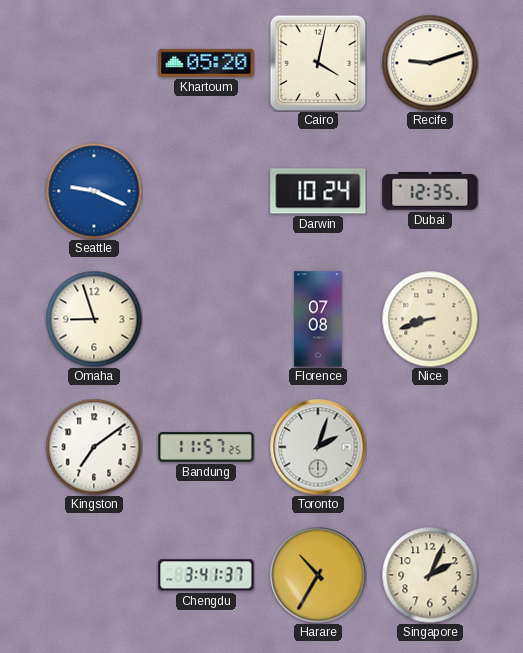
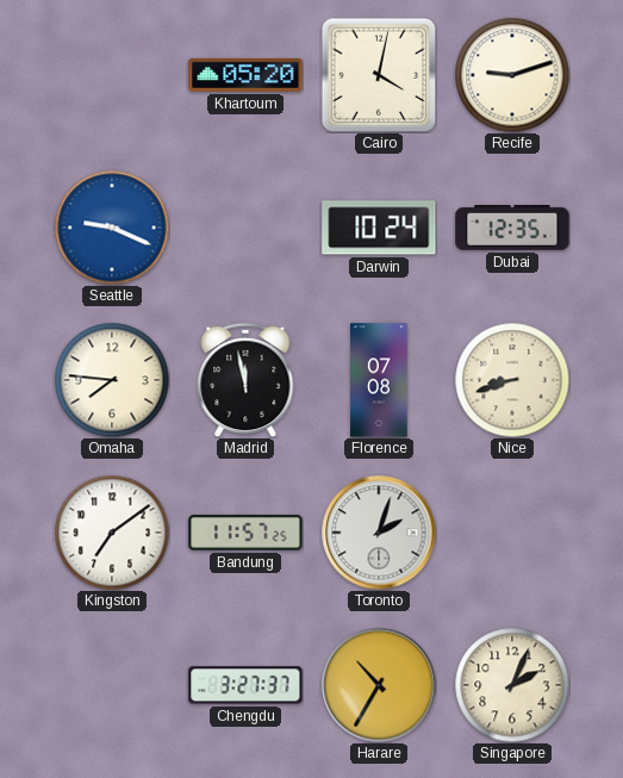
Omaha: 8:57 -> 7:46
Madrid: none -> 11:58
Chengdu: 3:41 -> 3:27
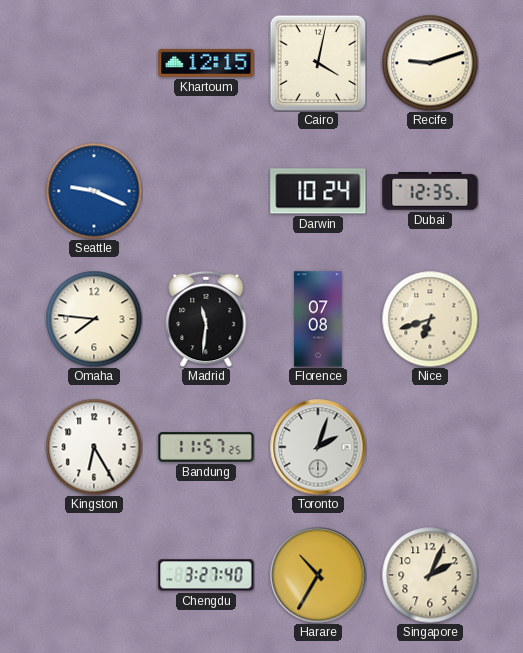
Khartoum: 05:20 -> 12:15
Madrid: 11:58 -> 11:31
Nice: 8:42 -> 6:42
Kingston: 7:09 -> 6:25
Chengdu: 3:27:37 -> 3:27:40
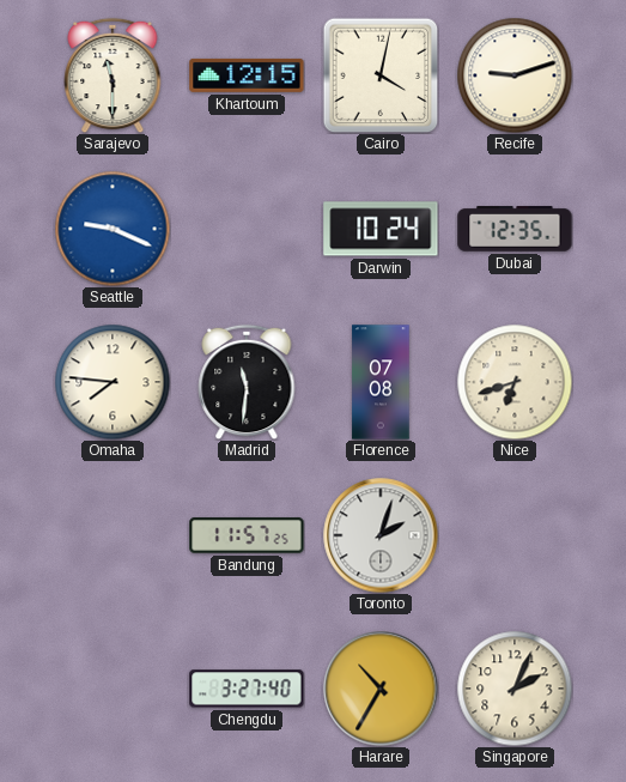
Sarajevo: none -> 11:30
Kingston: 6:25 -> none
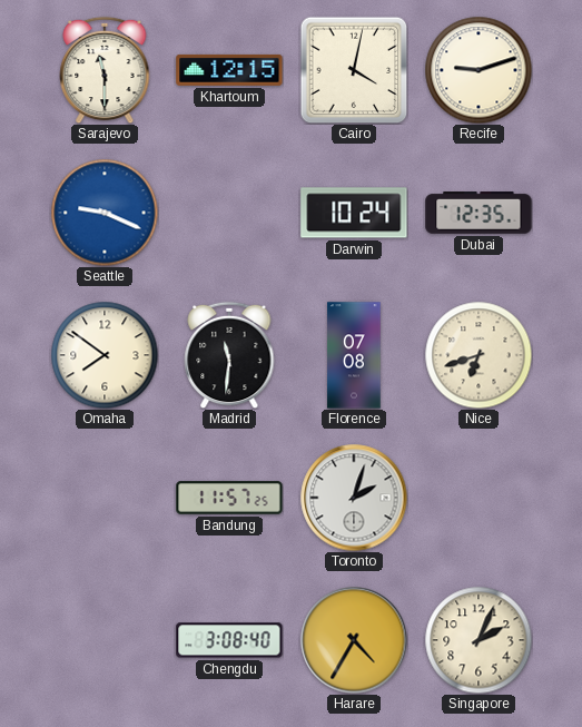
Omaha: 7:46 -> 7:51
Chengdu: 3:27 -> 3:08
Harare: 10:35 -> 4:35
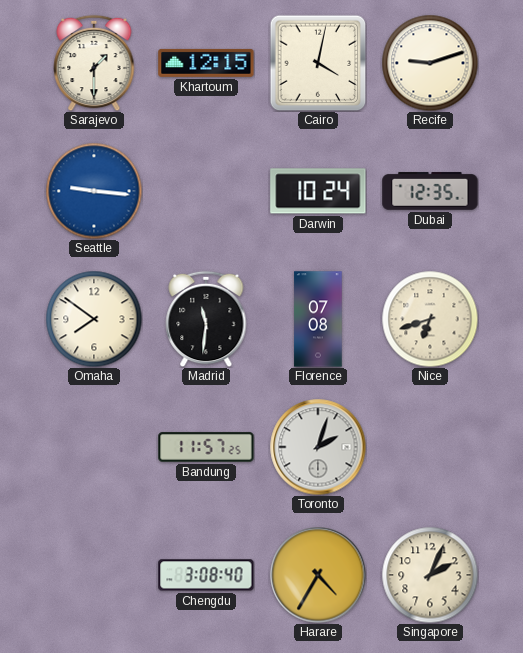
Sarajevo: 11:30 -> 1:30
Seattle: 9:19 -> 9:16
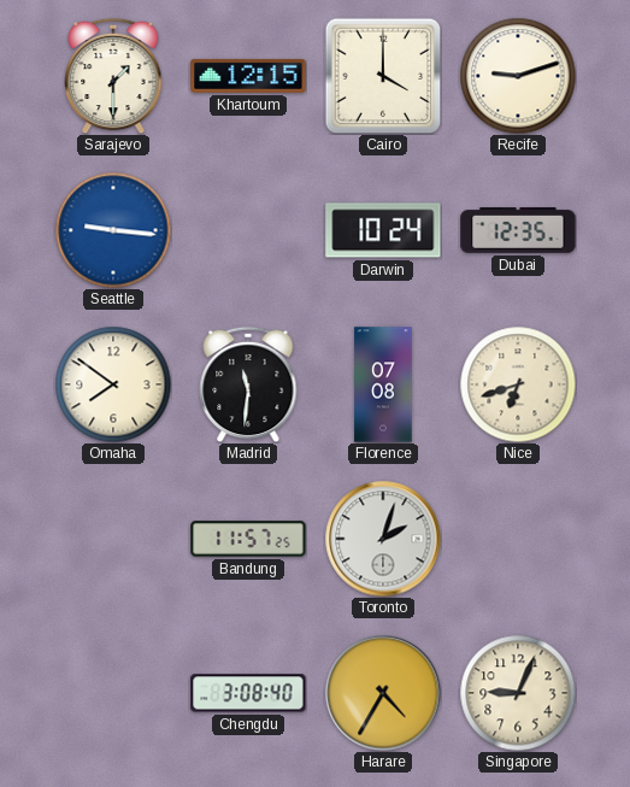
Cairo: 4:02 -> 4:00
Singapore: 2:04 -> 9:04
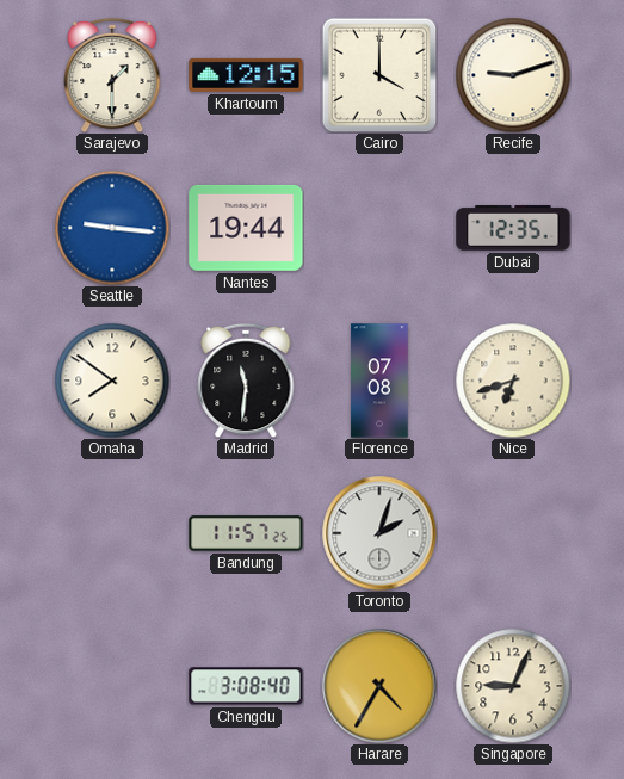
Nantes: none -> 19:44
Darwin: 10:24 -> none
